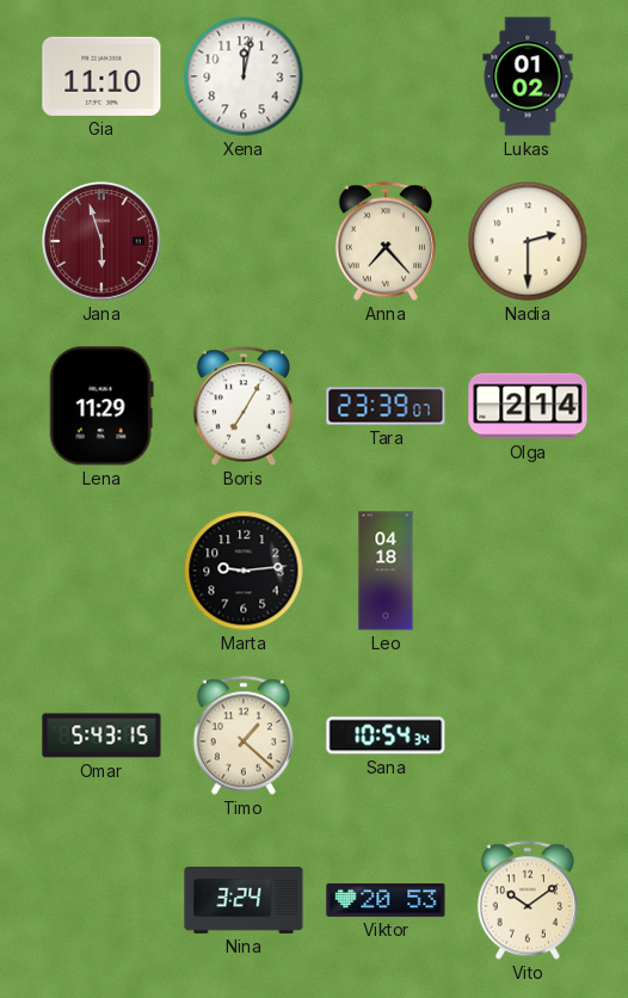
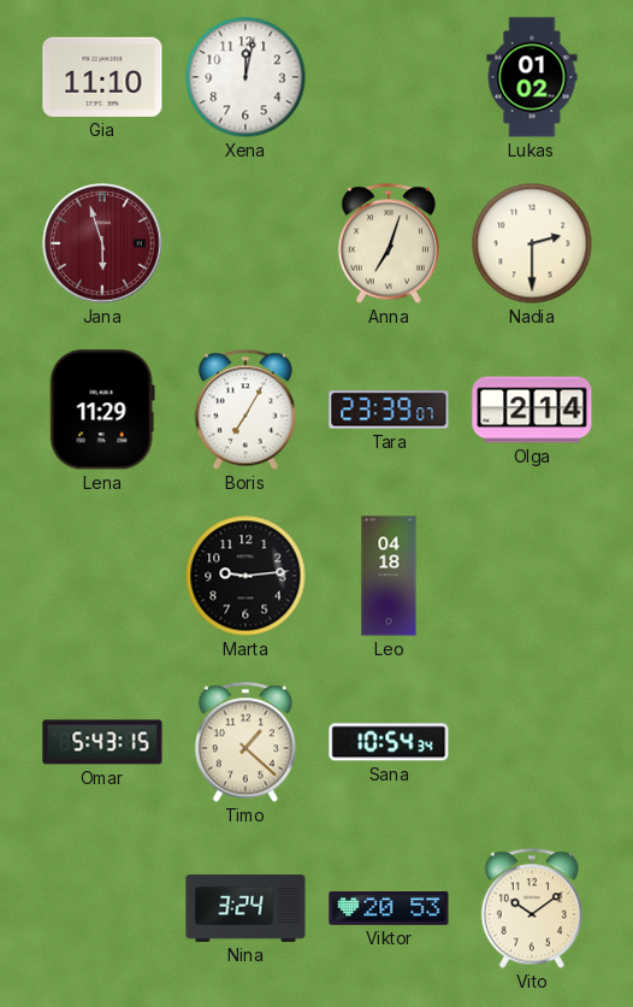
Anna: 7:23 -> 7:03
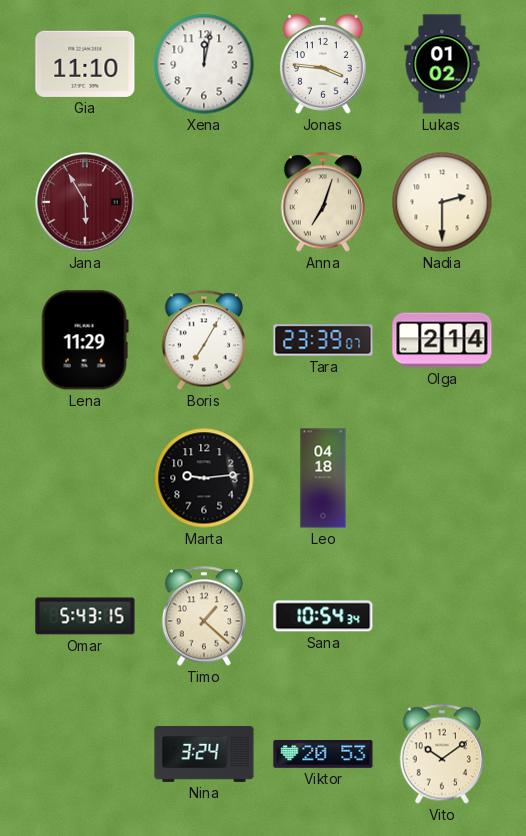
Jonas: none -> 3:46
Jana: 5:57 -> 5:55
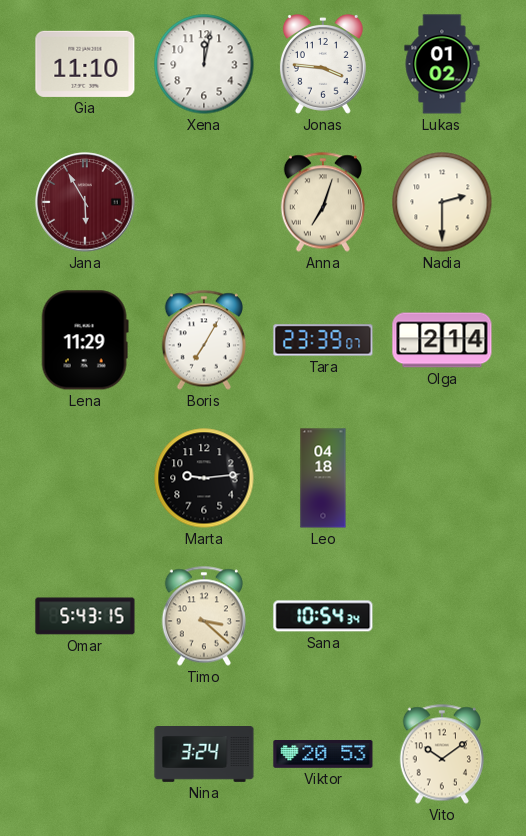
Timo: 1:22 -> 3:22
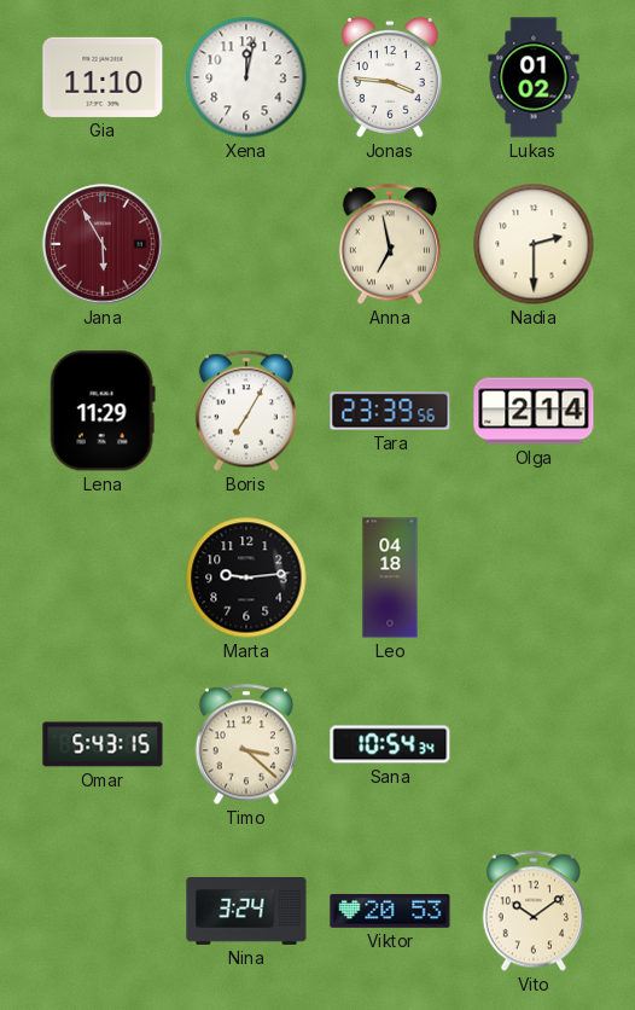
Anna: 7:03 -> 6:58
Tara: 23:39:07 -> 23:39:56
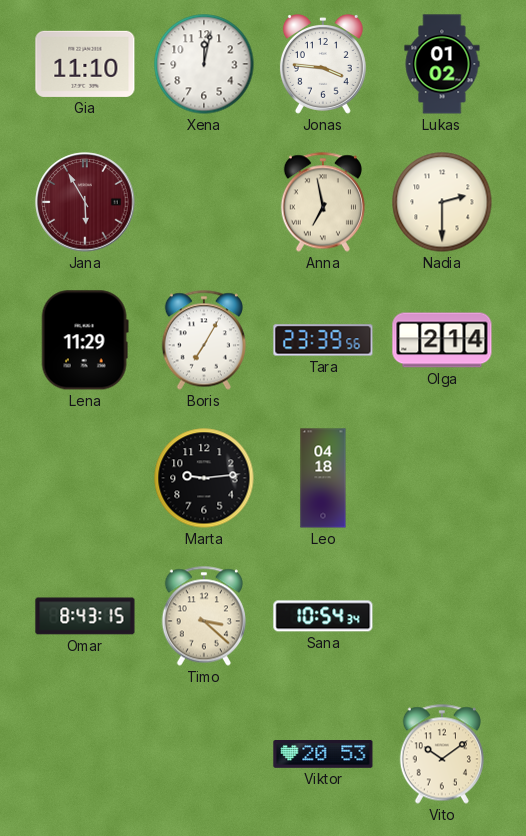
Omar: 5:43 -> 8:43
Nina: 3:24 -> none
